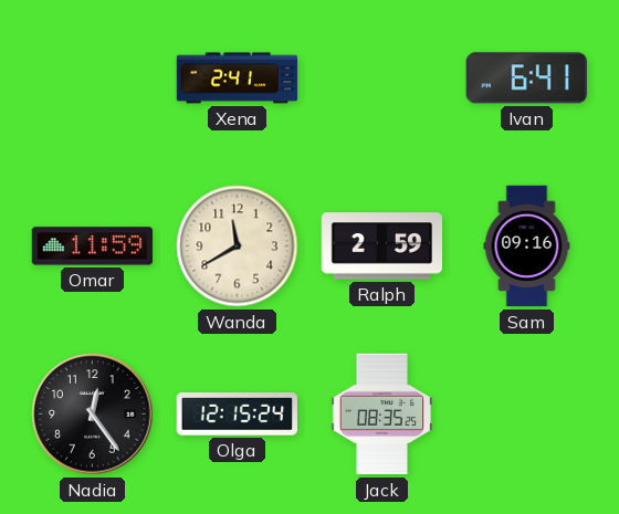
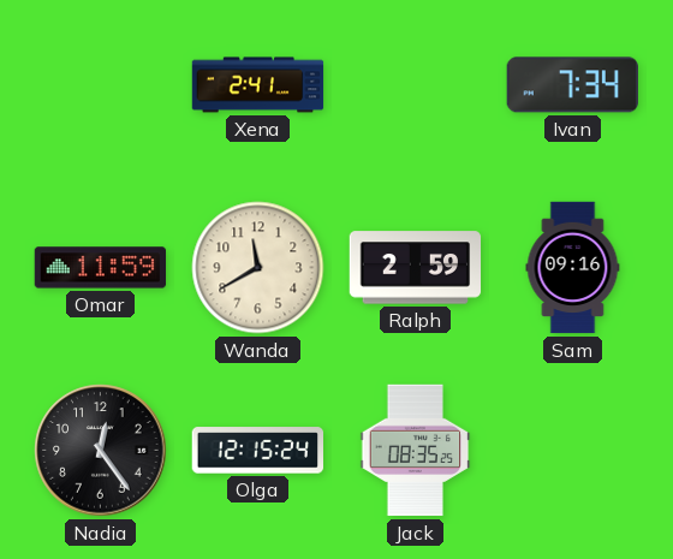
Ivan: 6:41 -> 7:34
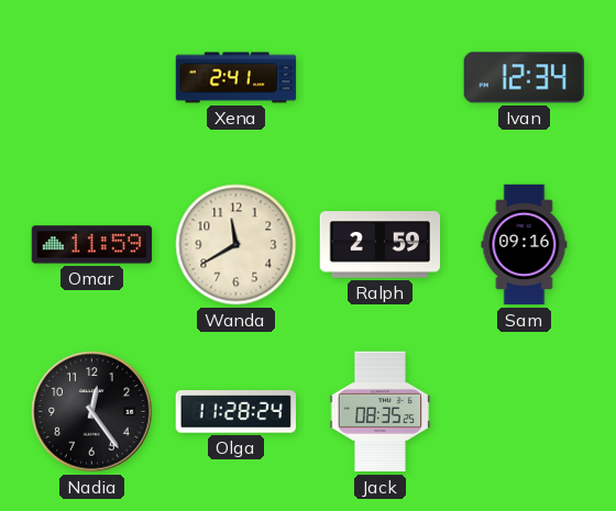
Ivan: 7:34 -> 12:34
Olga: 12:15 -> 11:28
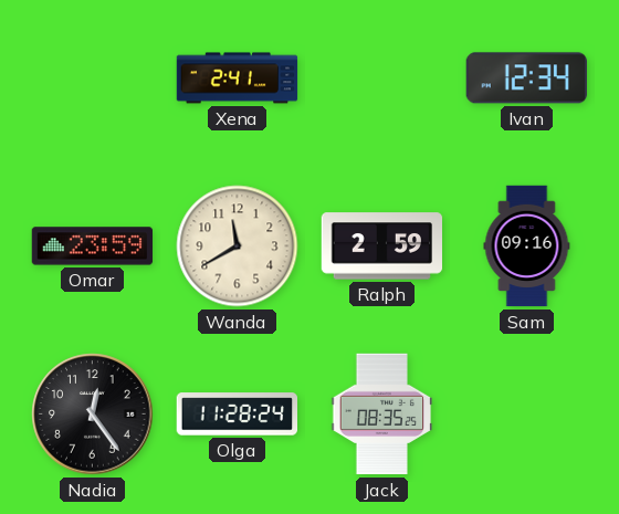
Omar: 11:59 -> 23:59
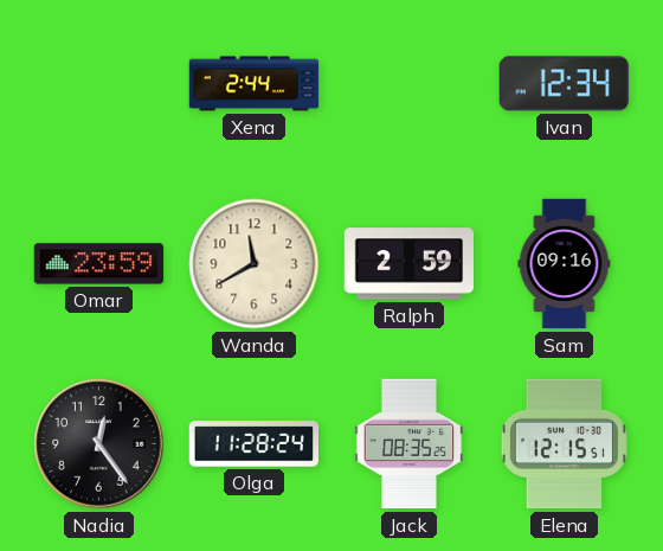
Xena: 2:41 -> 2:44
Elena: none -> 12:15
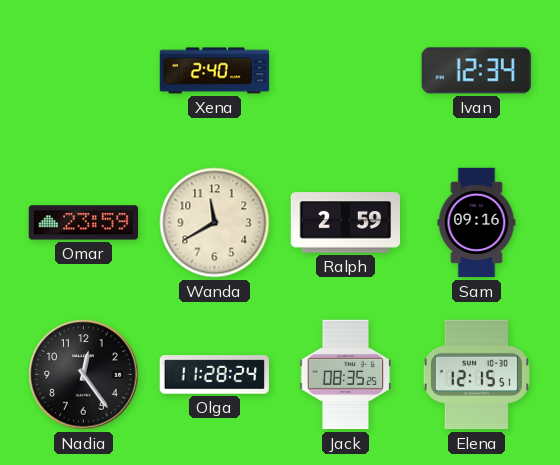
Xena: 2:44 -> 2:40
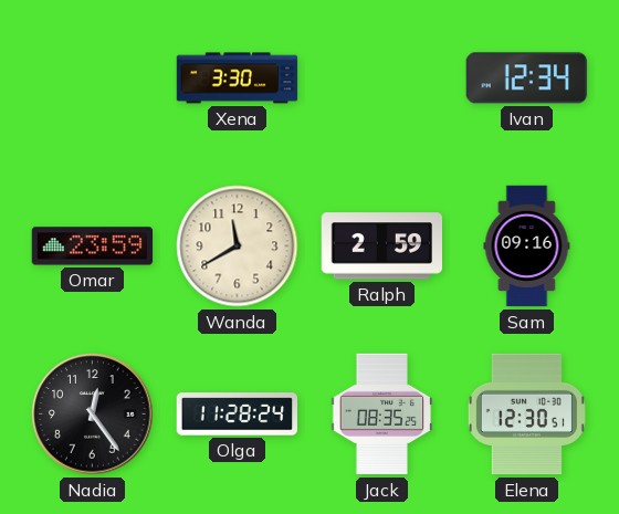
Xena: 2:40 -> 3:30
Elena: 12:15 -> 12:30
